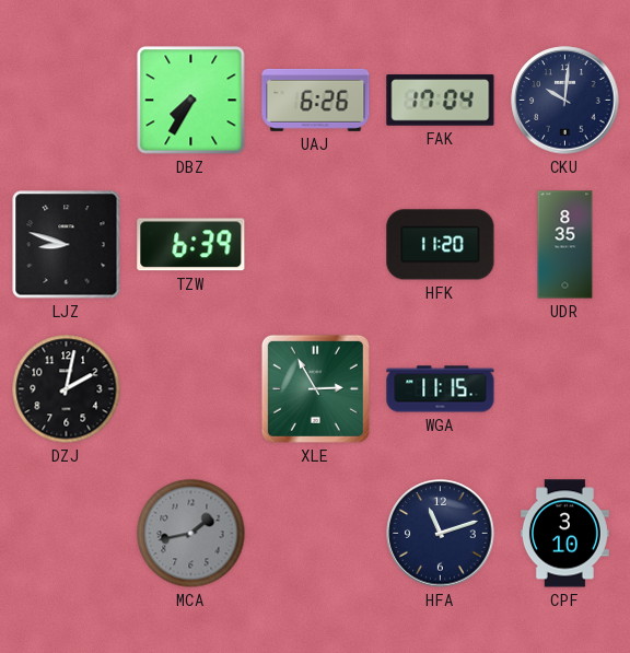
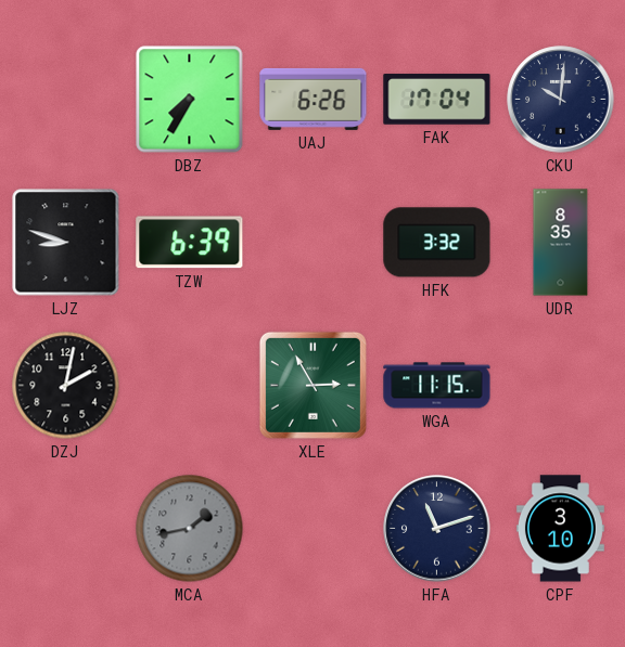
HFK: 11:20 -> 3:32
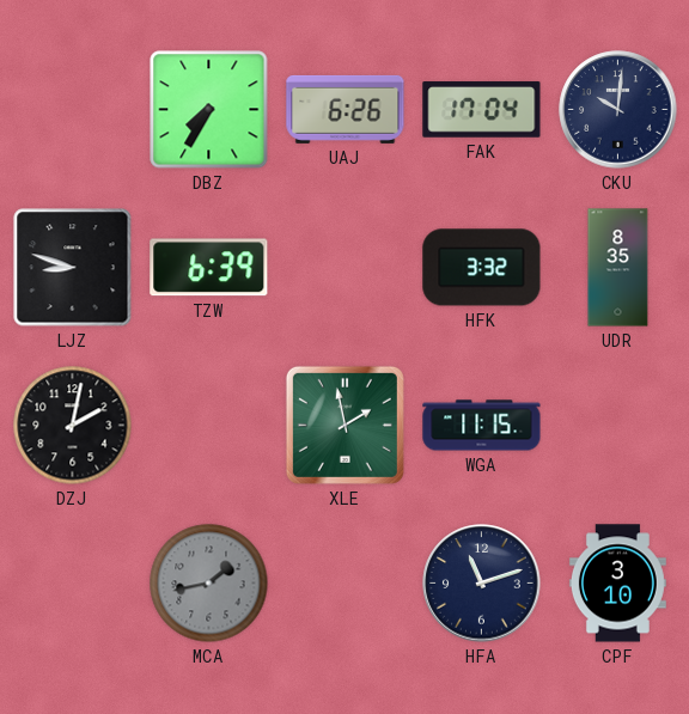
XLE: 2:55 -> 1:58
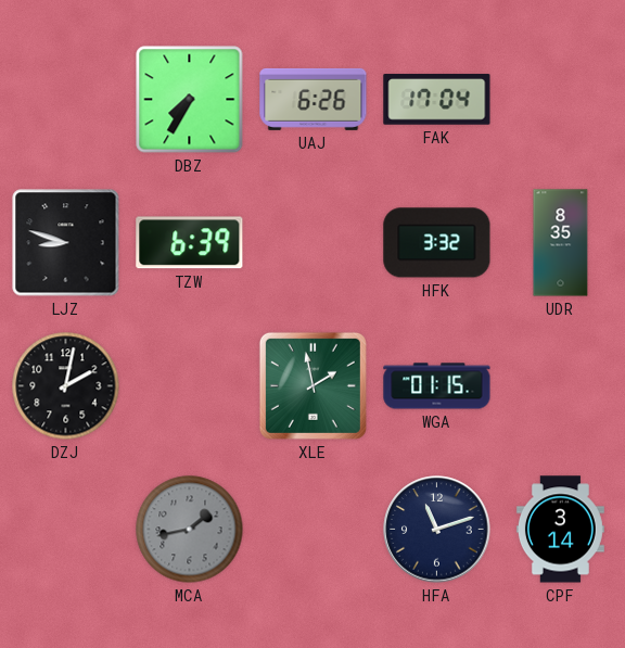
CKU: 10:01 -> none
WGA: 11:15 -> 01:15
CPF: 3:10 -> 3:14
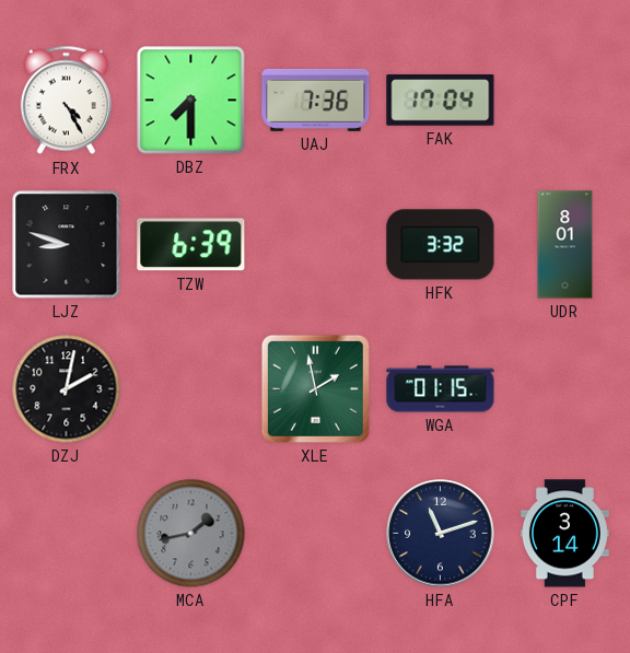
FRX: none -> 4:25
DBZ: 7:35 -> 7:30
UAJ: 6:26 -> 7:36
UDR: 8:35 -> 8:01
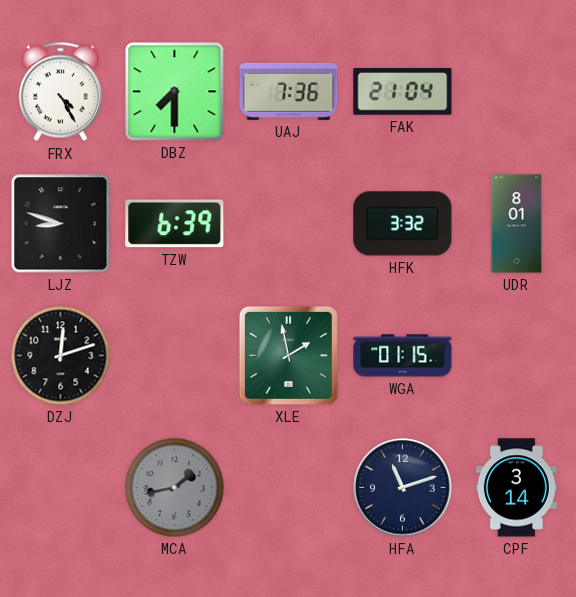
FAK: 17:04 -> 21:04
DZJ: 2:02 -> 12:12
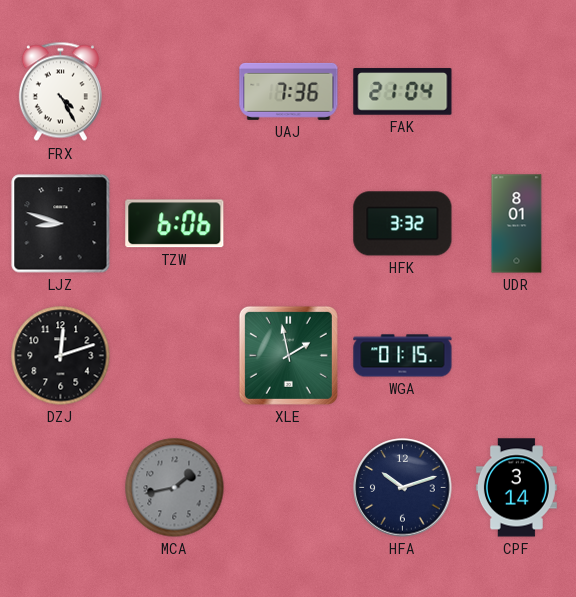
DBZ: 7:30 -> none
TZW: 6:39 -> 6:06
HFA: 11:12 -> 10:12
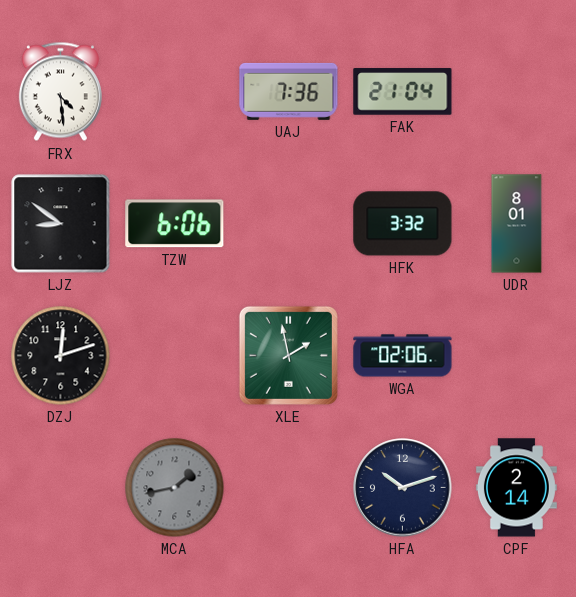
FRX: 4:25 -> 4:29
LJZ: 8:48 -> 8:51
WGA: 01:15 -> 02:06
CPF: 3:14 -> 2:14
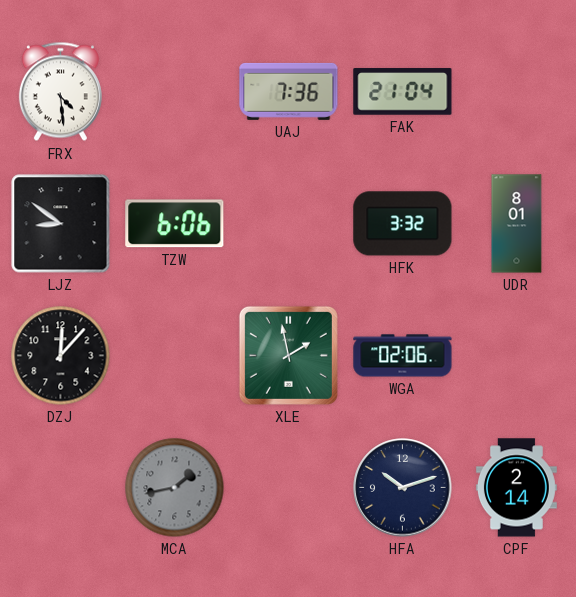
DZJ: 12:12 -> 12:07
